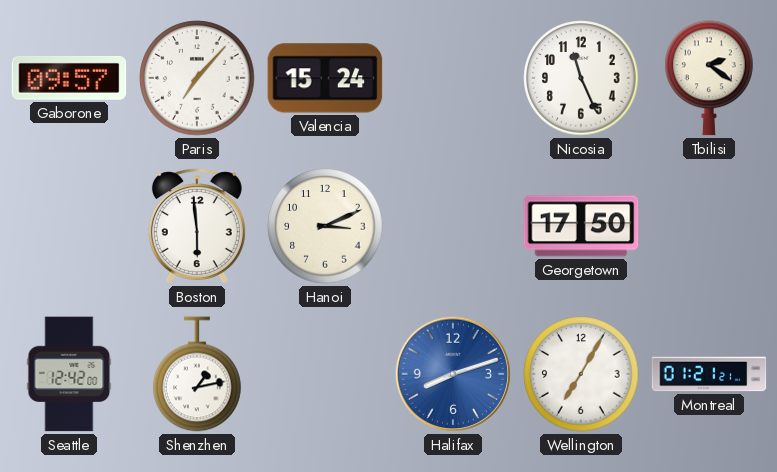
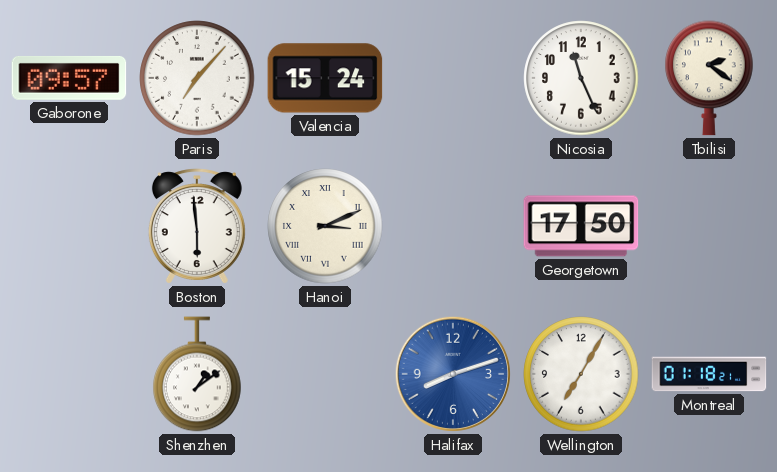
Hanoi numerals: Arabic -> Roman
Seattle: 12:42 -> none
Shenzhen: 1:13 -> 1:09
Montreal: 01:21 -> 01:18
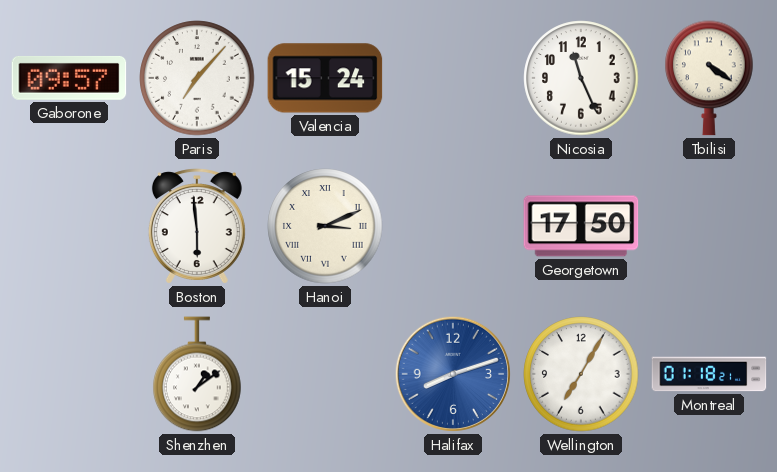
Tbilisi: 2:21 -> 4:21
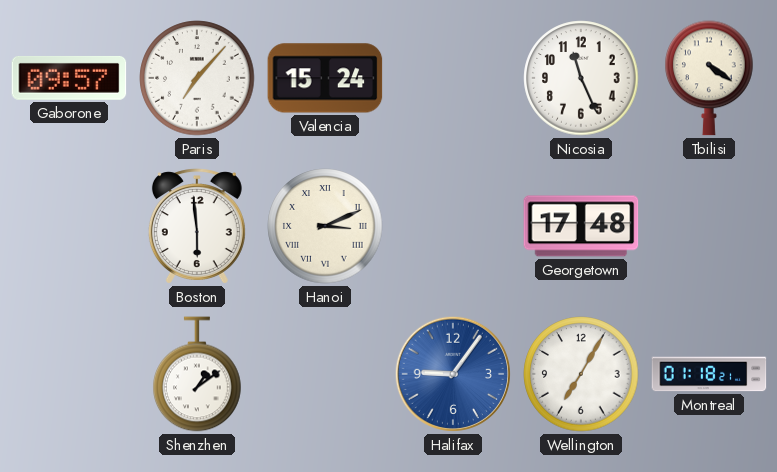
Georgetown: 17:50 -> 17:48
Halifax: 8:12 -> 9:06
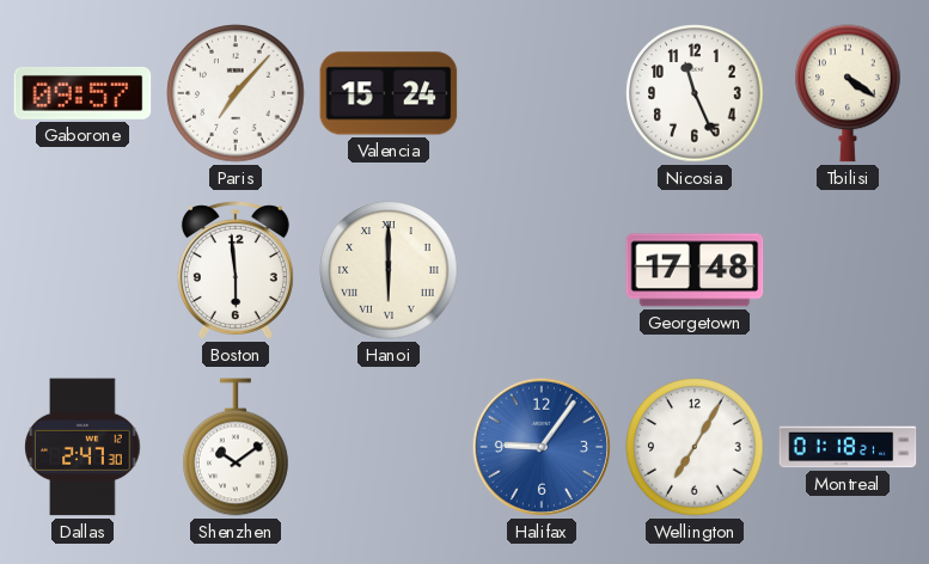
Hanoi: 3:11 -> 6:00
Dallas: none -> 2:47
Shenzhen: 1:09 -> 10:09
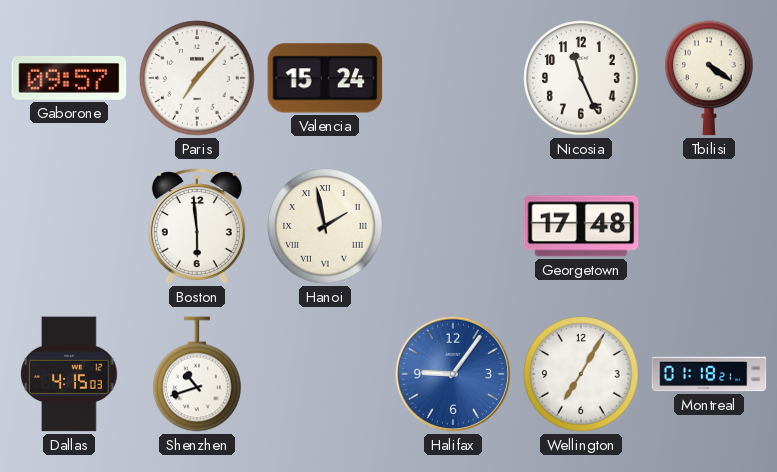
Hanoi: 6:00 -> 1:58
Dallas: 2:47 -> 4:15
Shenzhen: 10:09 -> 10:42
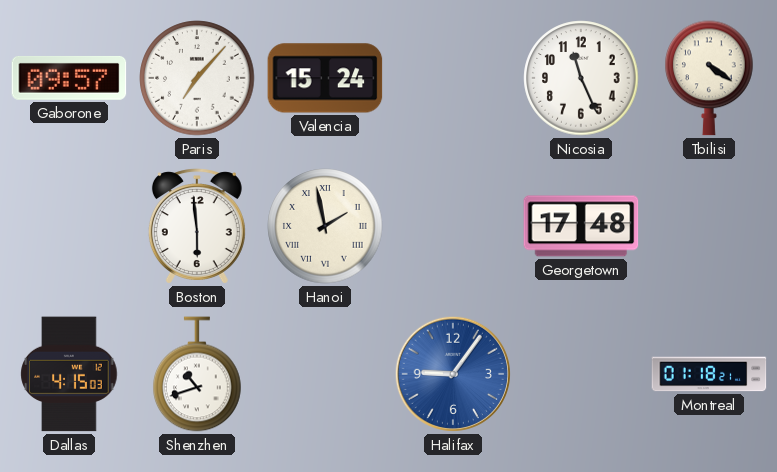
Wellington: 7:05 -> none
